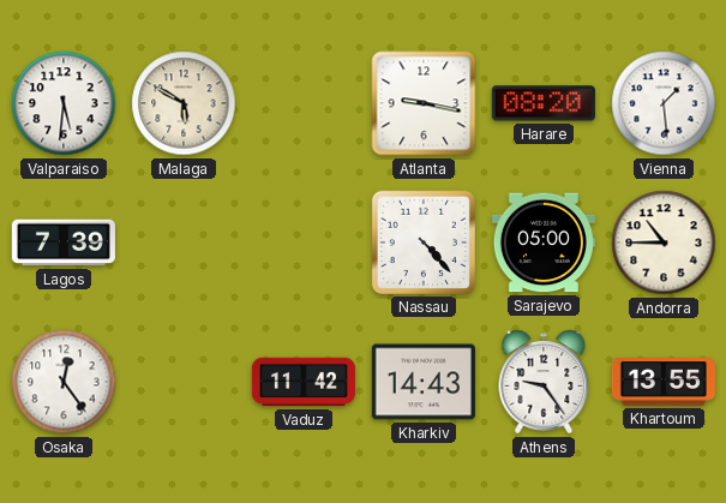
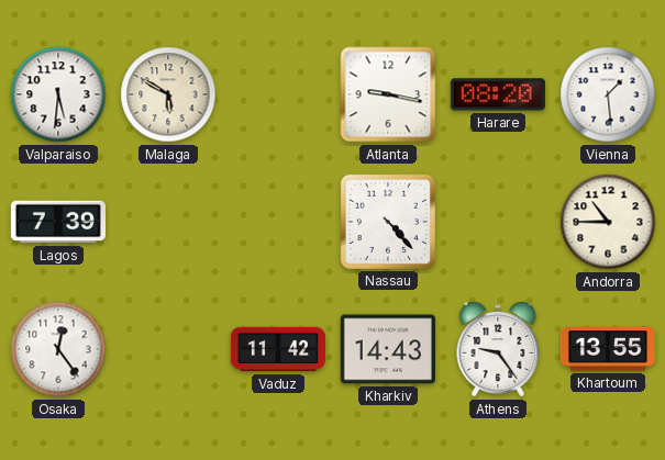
Sarajevo: 05:00 -> none
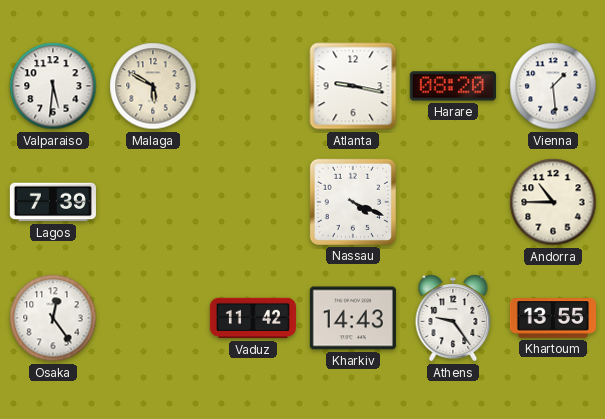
Nassau: 4:23 -> 4:19
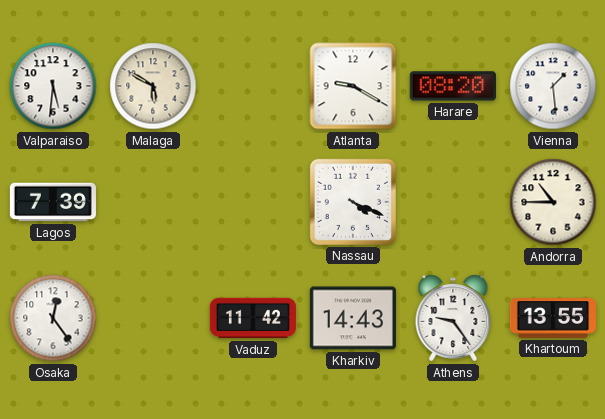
Atlanta: 9:17 -> 9:20
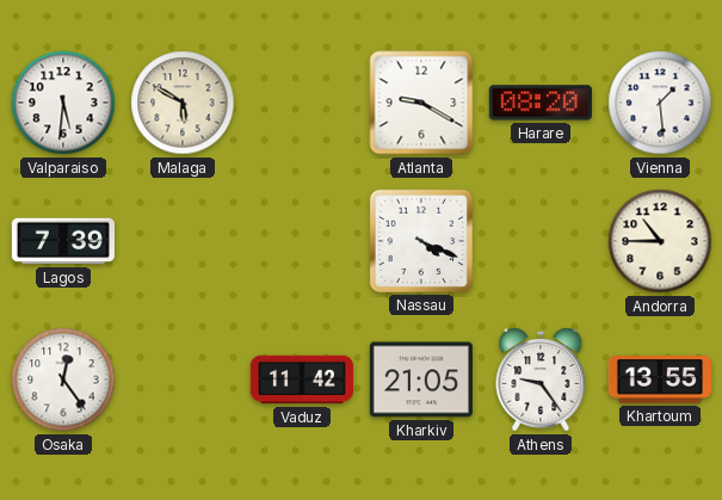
Kharkiv: 14:43 -> 21:05
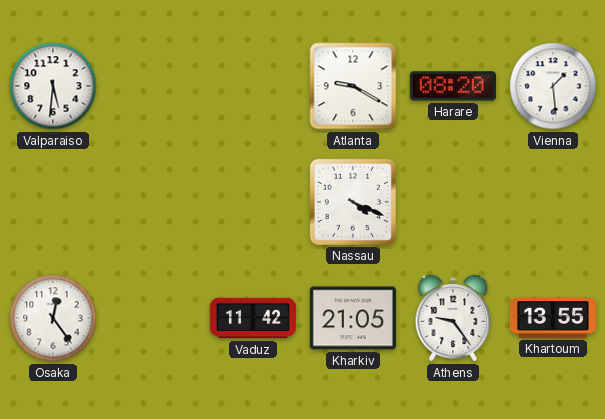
Malaga: 5:50 -> none
Lagos: 7:39 -> none
Andorra: 10:45 -> none
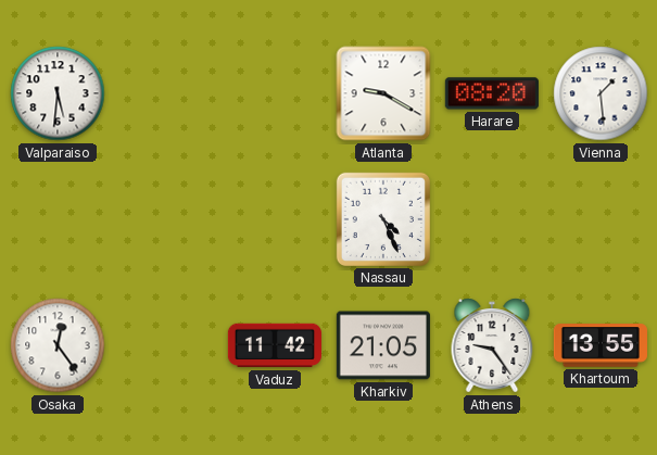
Nassau: 4:19 -> 4:26
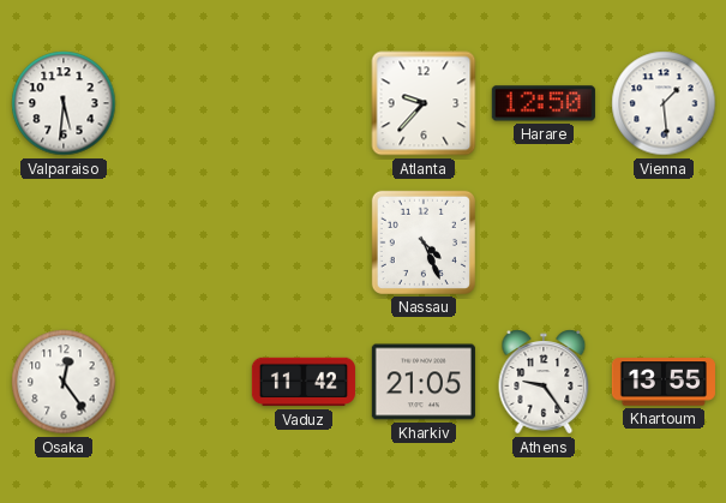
Atlanta: 9:20 -> 9:37
Harare: 08:20 -> 12:50
